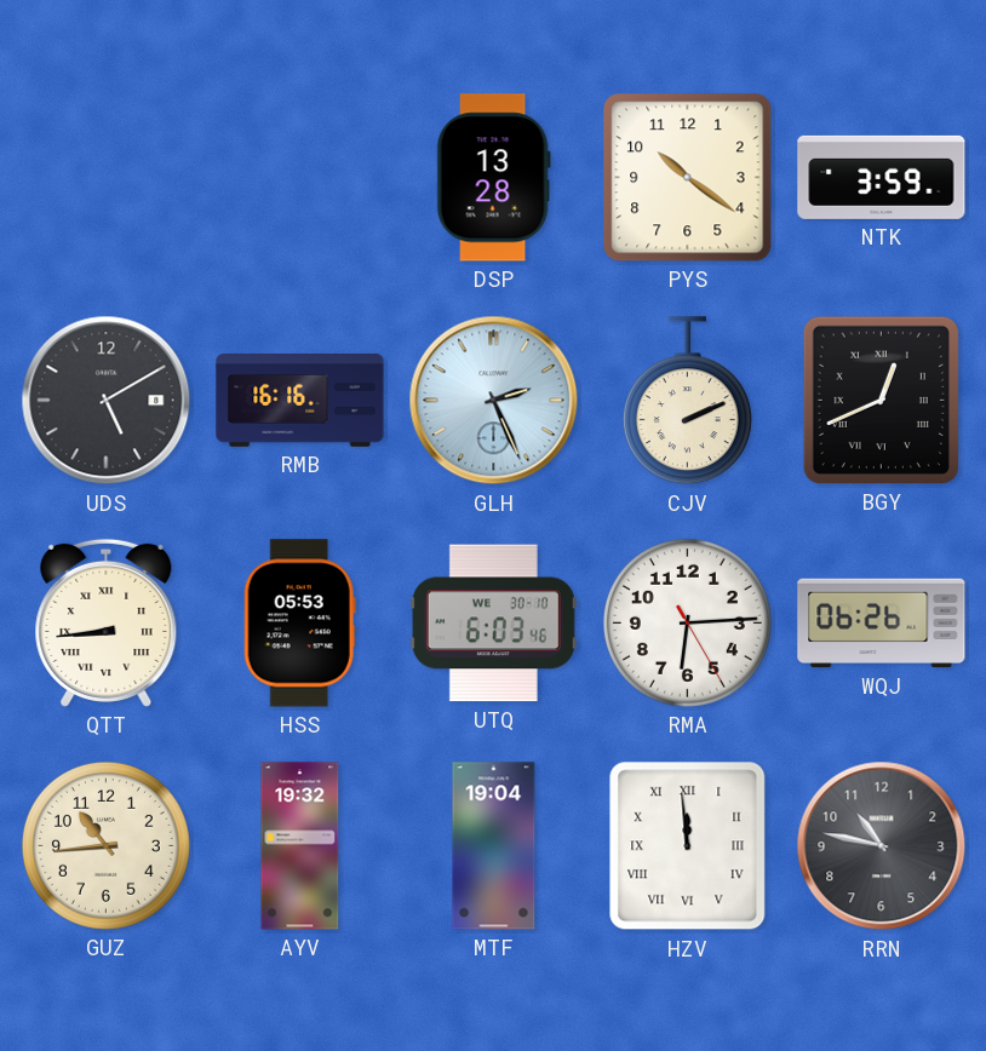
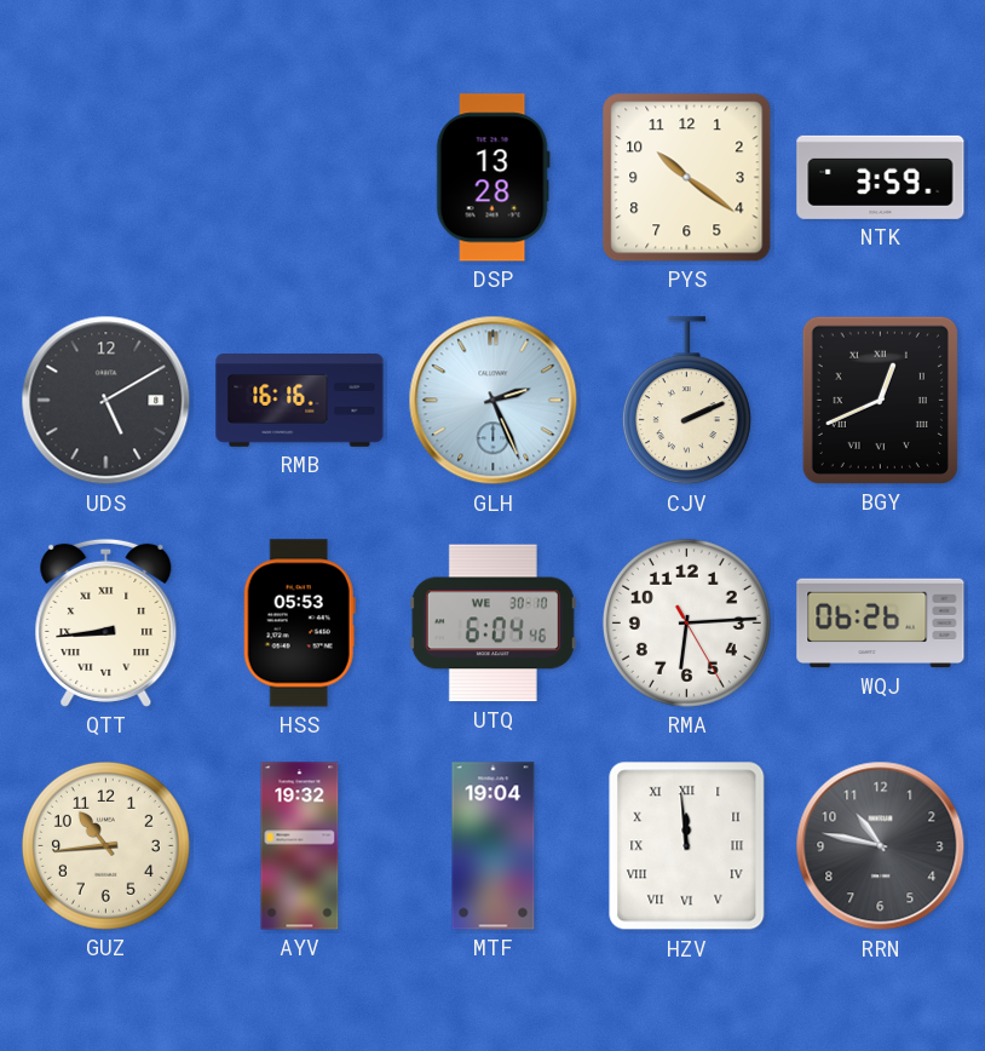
UTQ: 6:03 -> 6:04
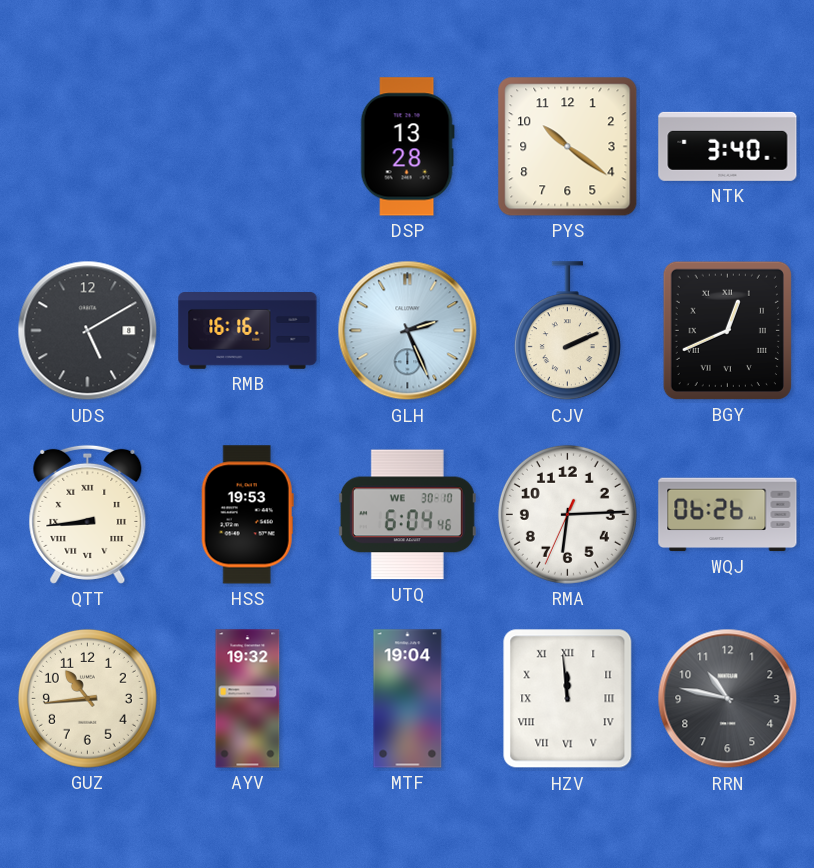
NTK: 3:59 -> 3:40
HSS: 05:53 -> 19:53
RMA: 6:14:25 -> 6:14:34
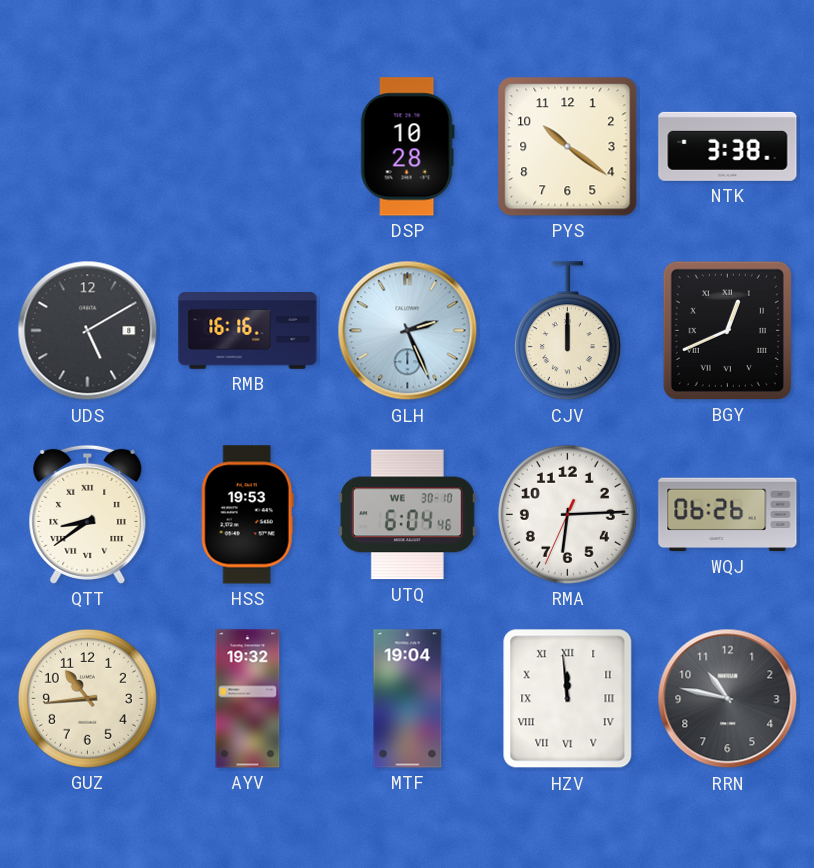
DSP: 13:28 -> 10:28
NTK: 3:40 -> 3:38
CJV: 2:11 -> 12:00
QTT: 8:44 -> 8:39
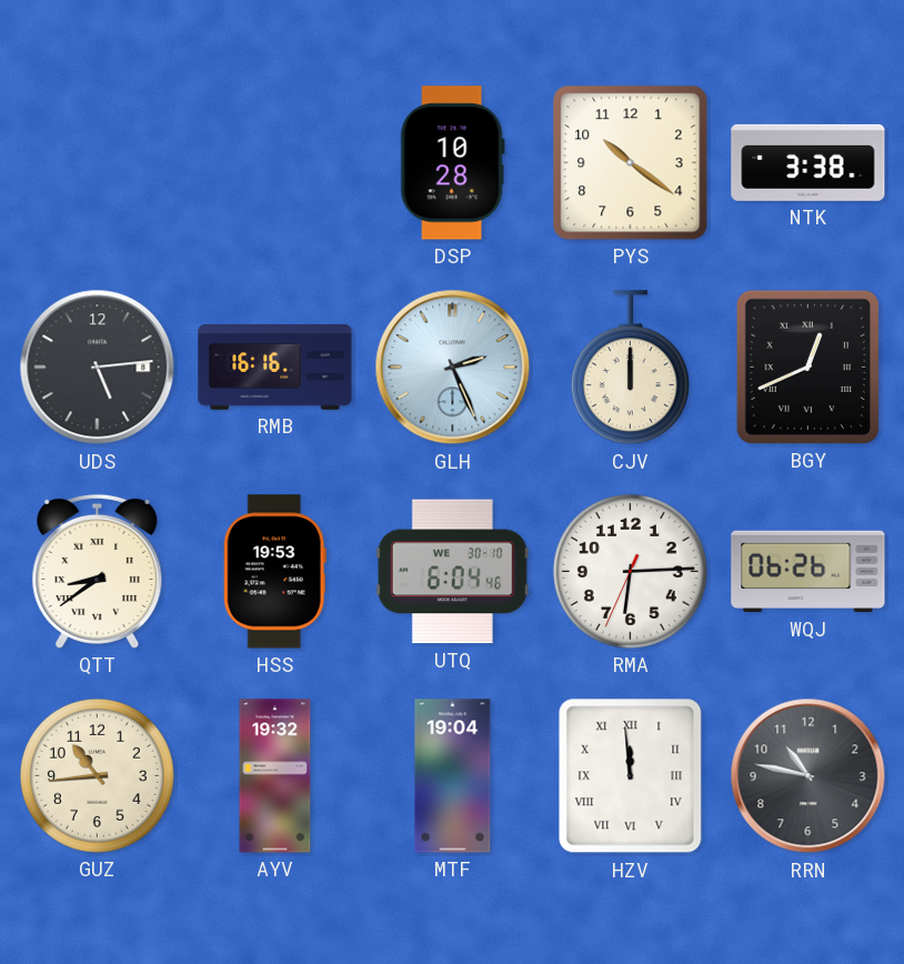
UDS: 5:10 -> 5:14
